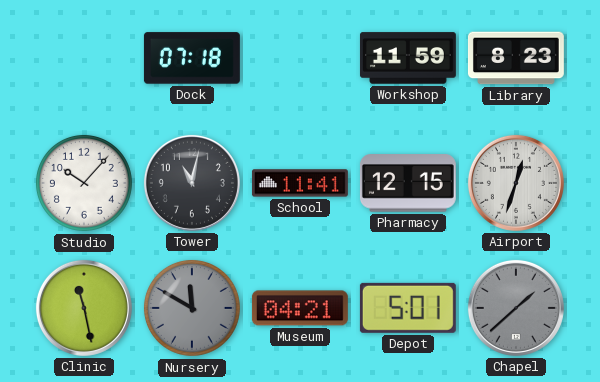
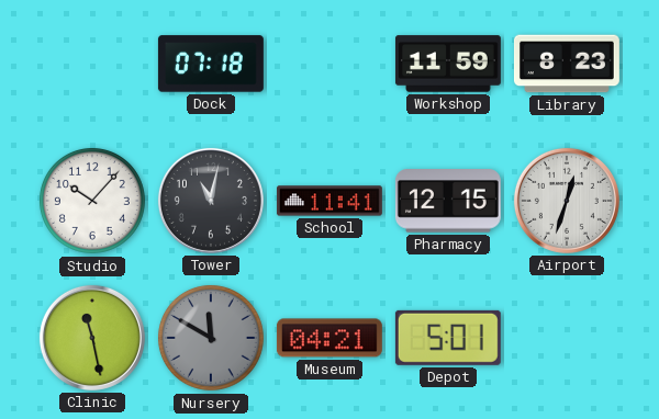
Chapel: 1:38 -> none
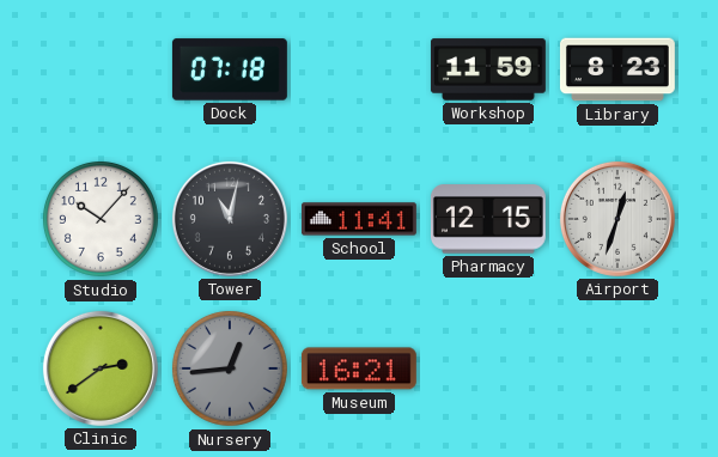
Clinic: 11:28 -> 2:39
Nursery: 11:50 -> 12:44
Museum: 04:21 -> 16:21
Depot: 5:01 -> none
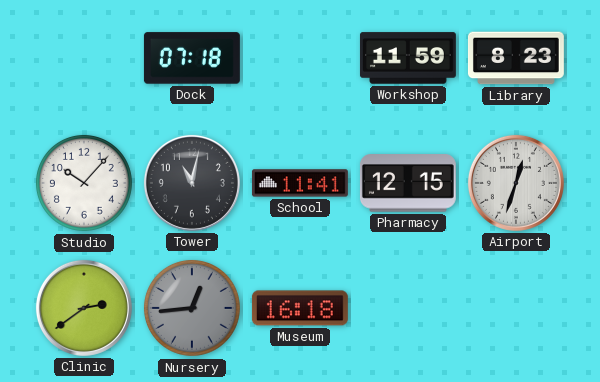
Museum: 16:21 -> 16:18
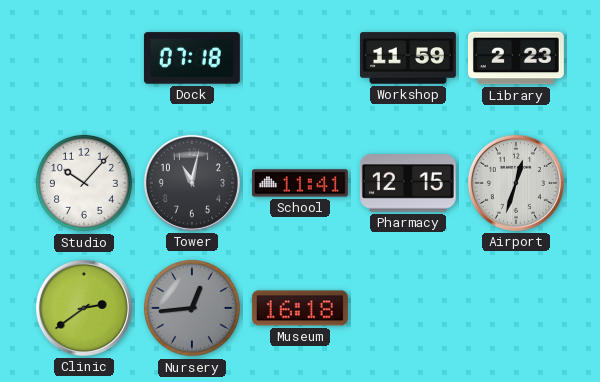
Library: 8:23 -> 2:23
